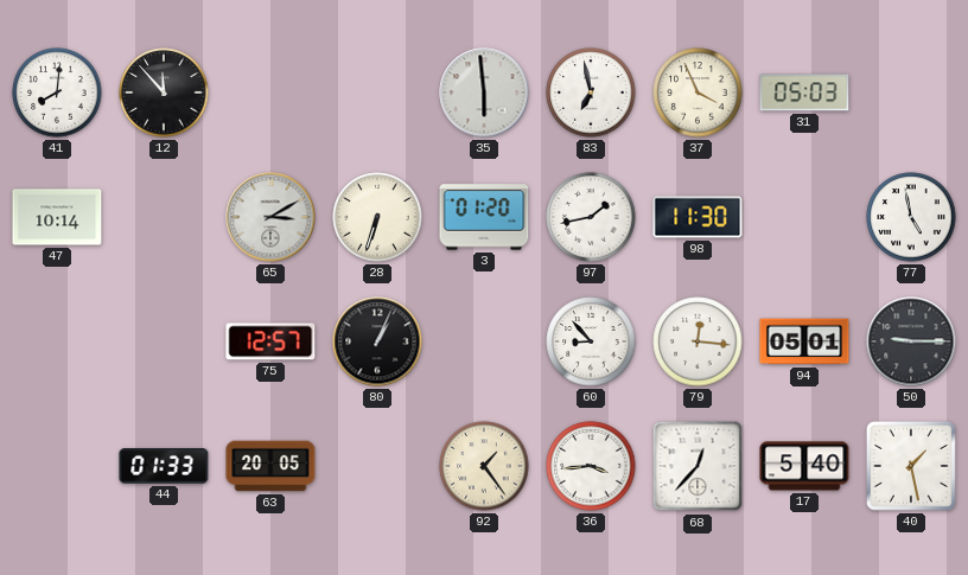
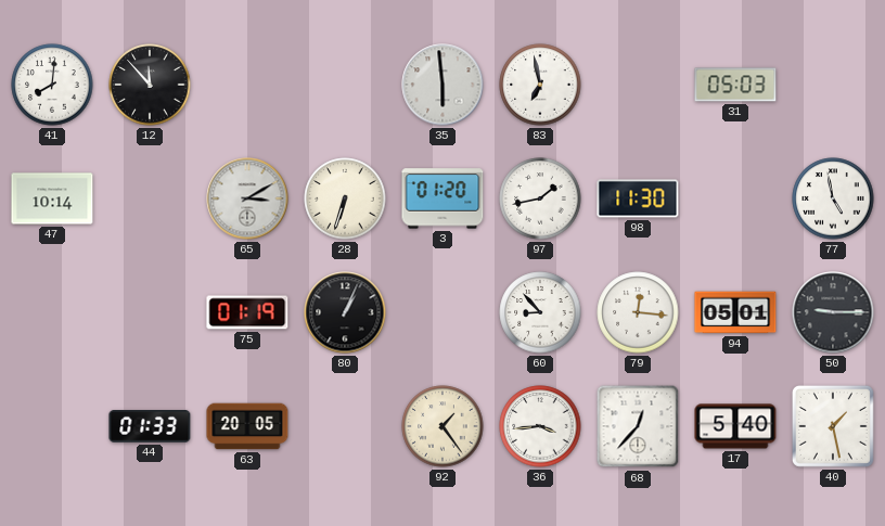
37: 3:56 -> none
75: 12:57 -> 01:19
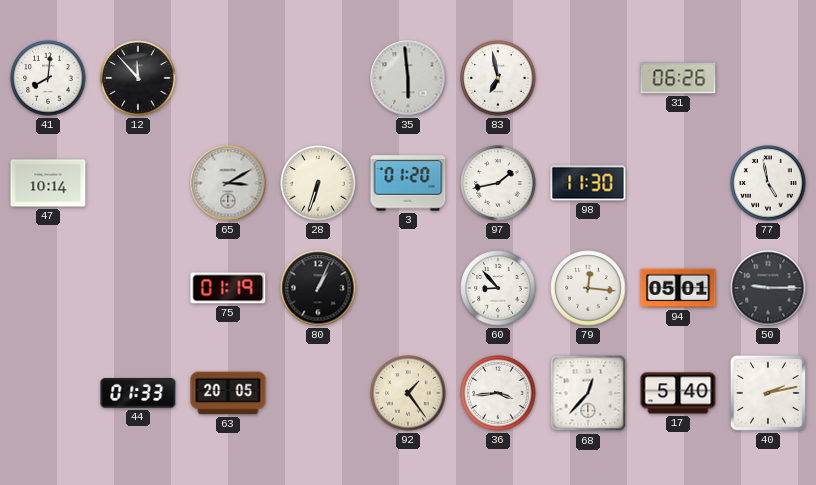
31: 05:03 -> 06:26
40: 1:28 -> 2:13
